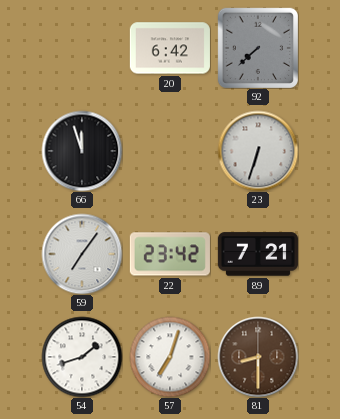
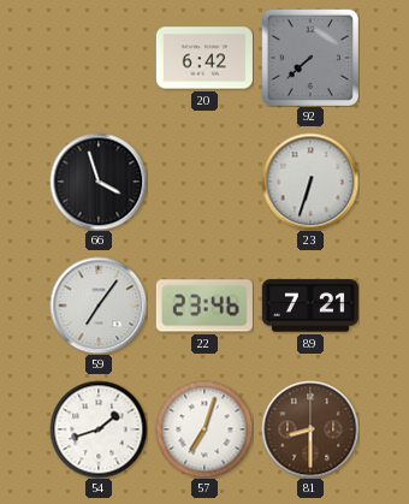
66: 11:57 -> 3:57
22: 23:42 -> 23:46
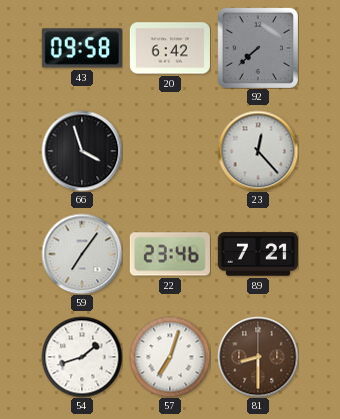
43: none -> 09:58
23: 6:33 -> 12:23
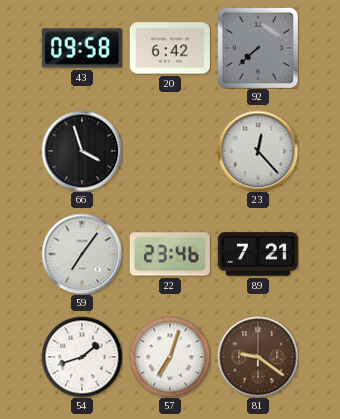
81: 8:30 -> 9:21
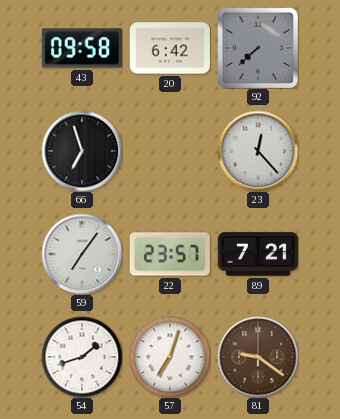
66: 3:57 -> 6:57
22: 23:46 -> 23:57
